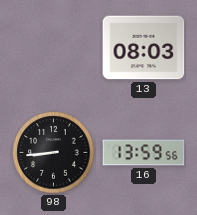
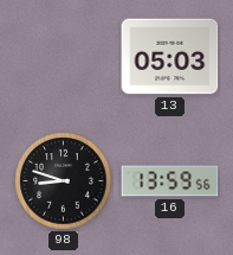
13: 08:03 -> 05:03
98: 8:44 -> 8:48
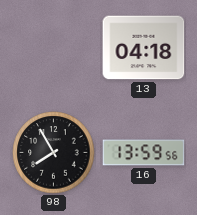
13: 05:03 -> 04:18
98: 8:48 -> 7:55
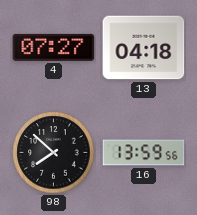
4: none -> 07:27
98: 7:55 -> 7:52
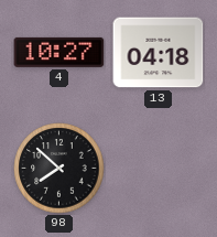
4: 07:27 -> 10:27
16: 13:59 -> none
